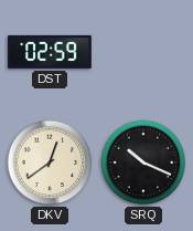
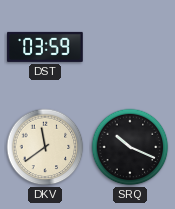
DST: 02:59 -> 03:59
DKV: 12:39 -> 11:39
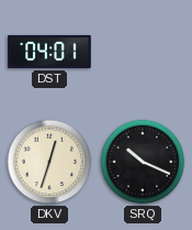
DST: 03:59 -> 04:01
DKV: 11:39 -> 12:33
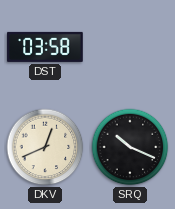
DST: 04:01 -> 03:58
DKV: 12:33 -> 12:41
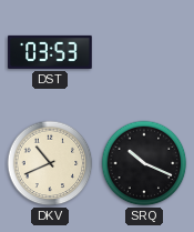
DST: 03:58 -> 03:53
DKV: 12:41 -> 10:41
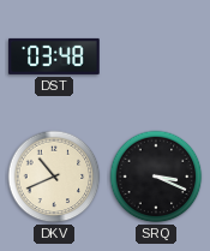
DST: 03:53 -> 03:48
SRQ: 10:19 -> 3:19
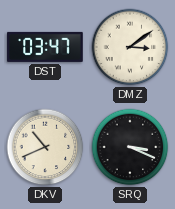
DST: 03:48 -> 03:47
DMZ: none -> 3:09
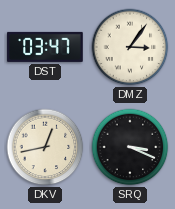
DMZ: 3:09 -> 3:06
DKV: 10:41 -> 12:43
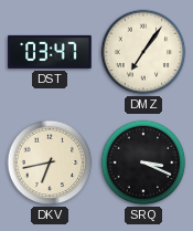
DMZ: 3:06 -> 7:06
DKV: 12:43 -> 6:43
